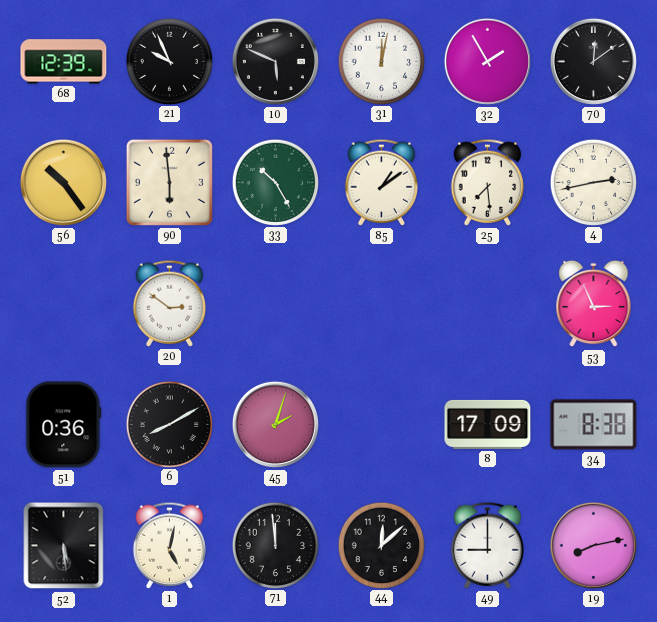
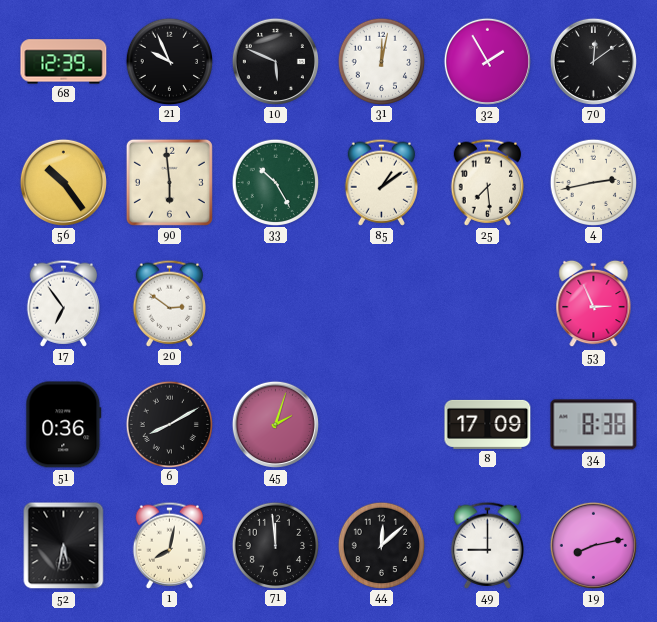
17: none -> 6:54
52: 5:29 -> 5:32
1: 5:02 -> 8:02
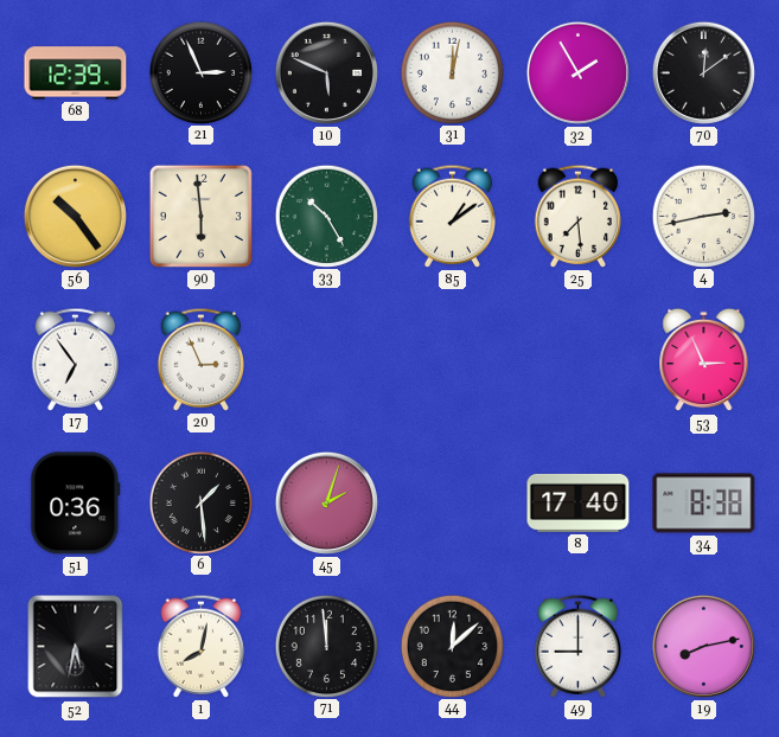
21: 9:56 -> 2:56
20: 2:51 -> 2:56
6: 8:10 -> 1:29
8: 17:09 -> 17:40
